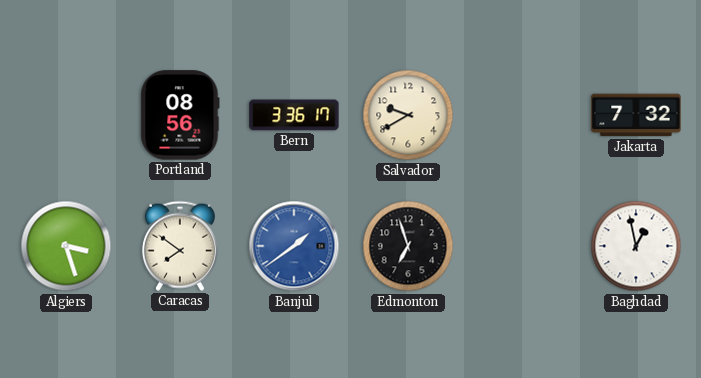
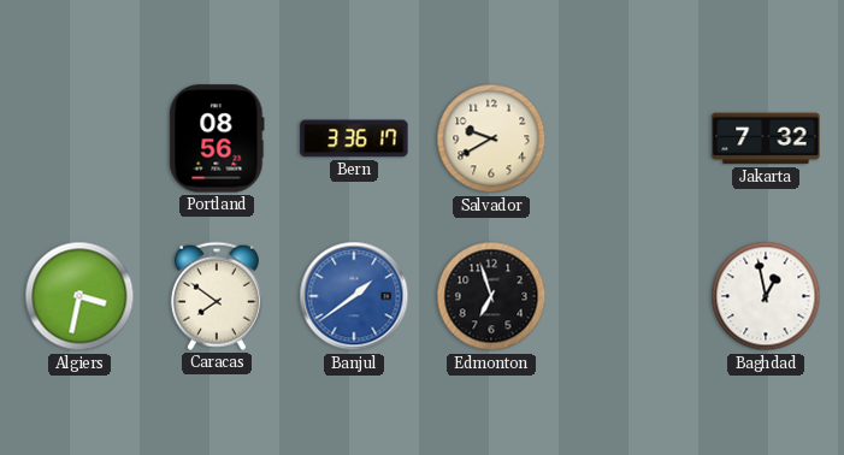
Algiers: 3:27 -> 3:32
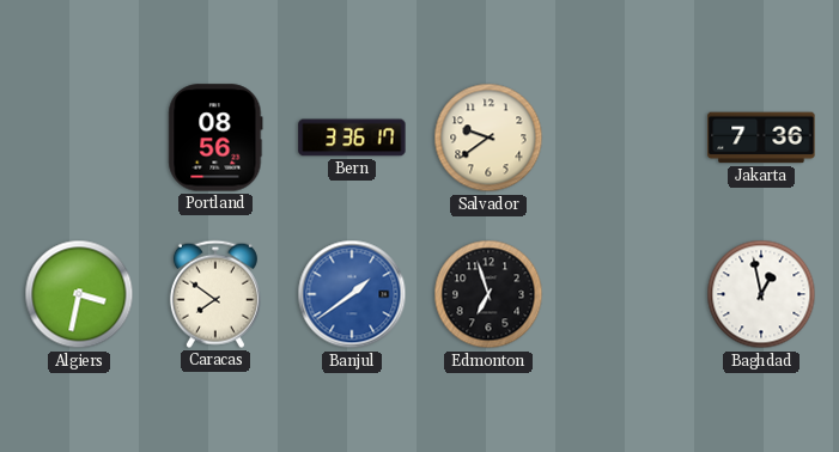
Salvador: 9:40 -> 9:39
Jakarta: 7:32 -> 7:36
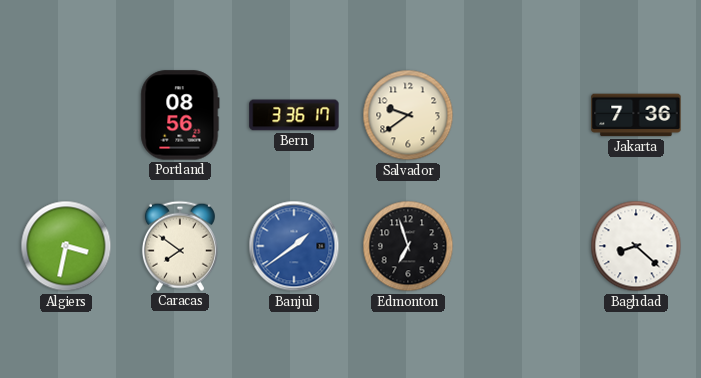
Baghdad: 12:58 -> 8:22
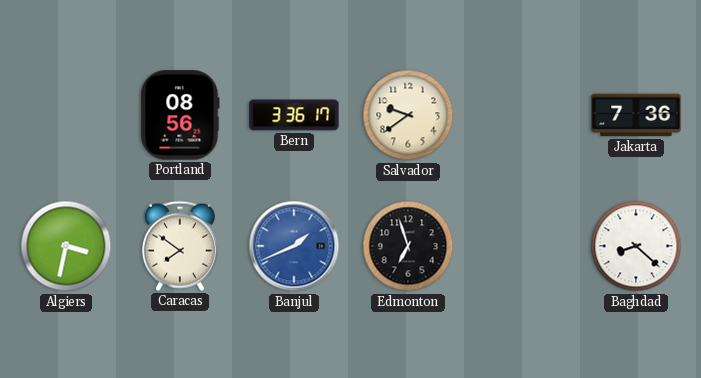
Banjul: 1:39 -> 1:41
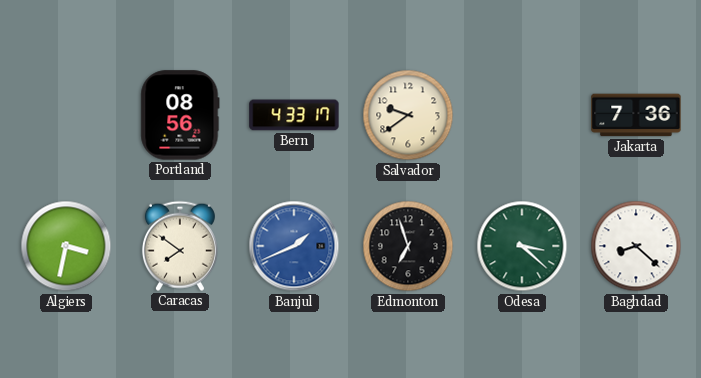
Bern: 3:36 -> 4:33
Odesa: none -> 3:22
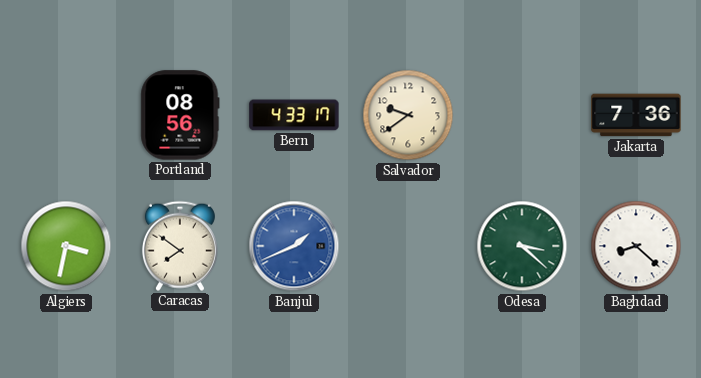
Edmonton: 6:57 -> none
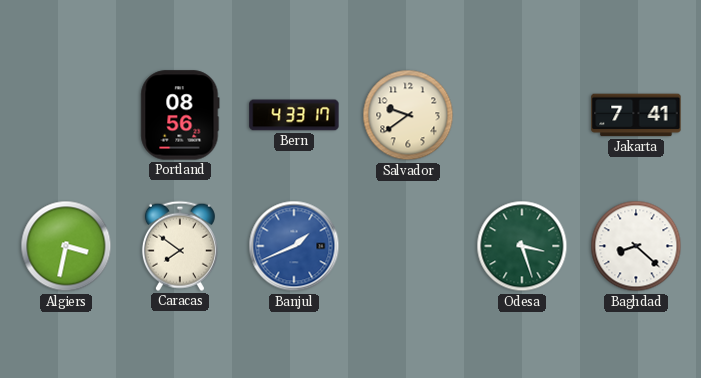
Jakarta: 7:36 -> 7:41
Odesa: 3:22 -> 3:27
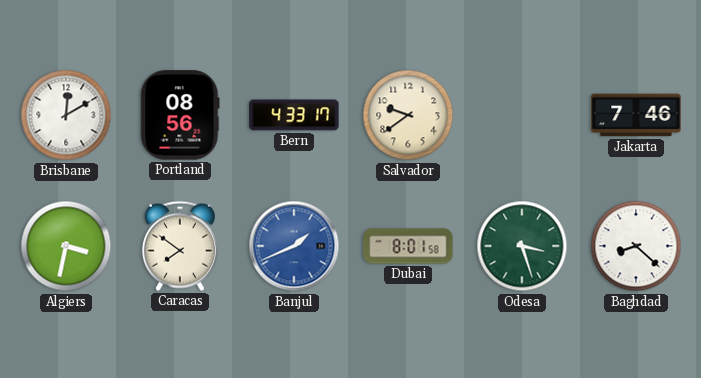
Brisbane: none -> 12:10
Jakarta: 7:41 -> 7:46
Dubai: none -> 8:01
